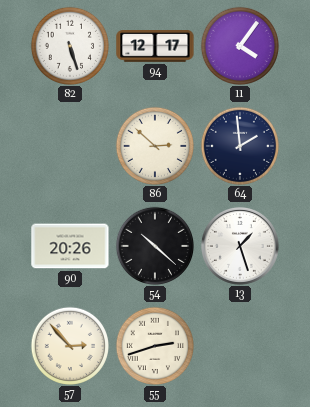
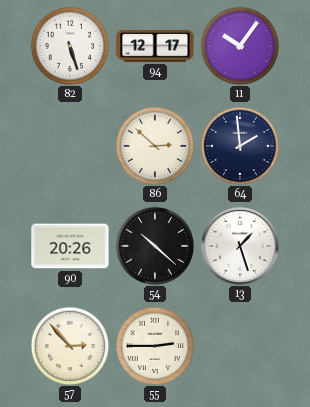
11: 4:06 -> 10:06
55: 2:42 -> 2:45
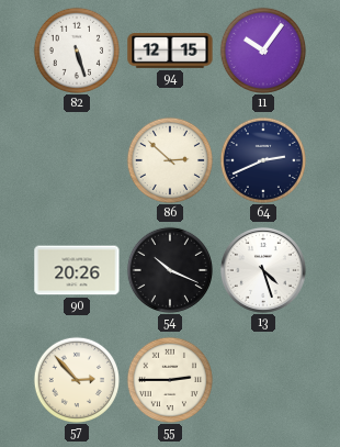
94: 12:17 -> 12:15
64: 1:59 -> 2:41
54: 10:22 -> 10:19
13: 1:27 -> 4:27
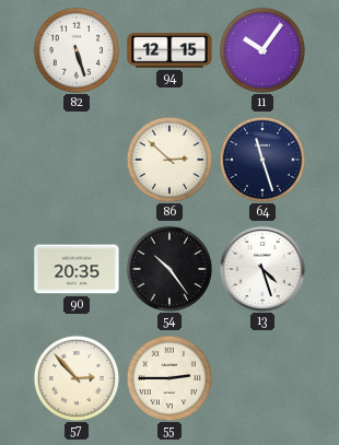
64: 2:41 -> 11:27
90: 20:26 -> 20:35
54: 10:19 -> 10:24
